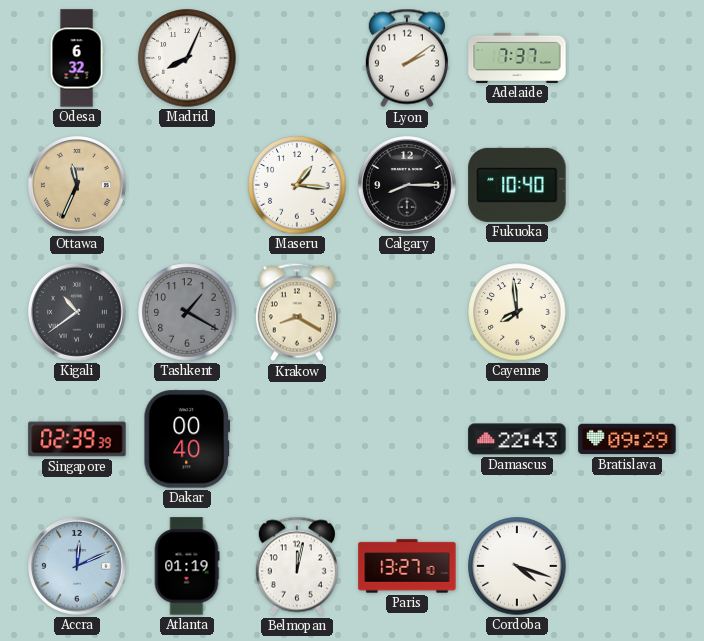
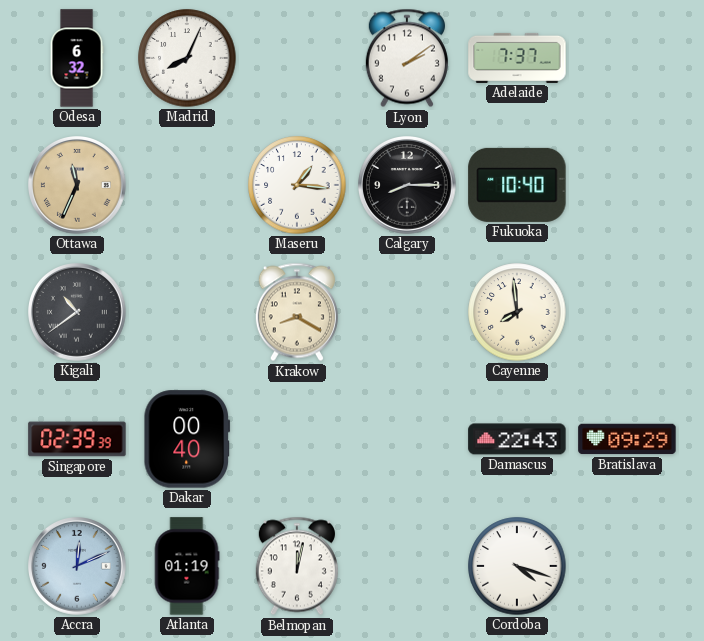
Tashkent: 1:20 -> none
Paris: 13:27 -> none
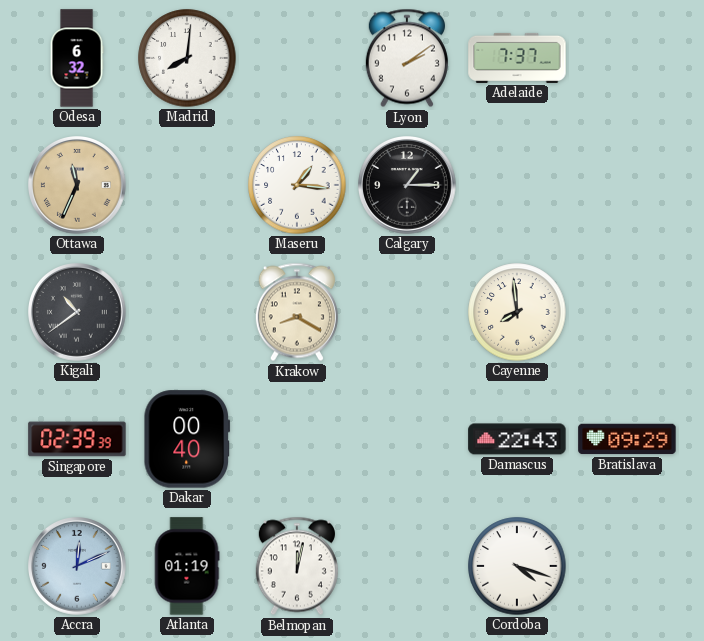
Madrid: 8:04 -> 8:01
Calgary: 8:15 -> 1:15
Fukuoka: 10:40 -> none
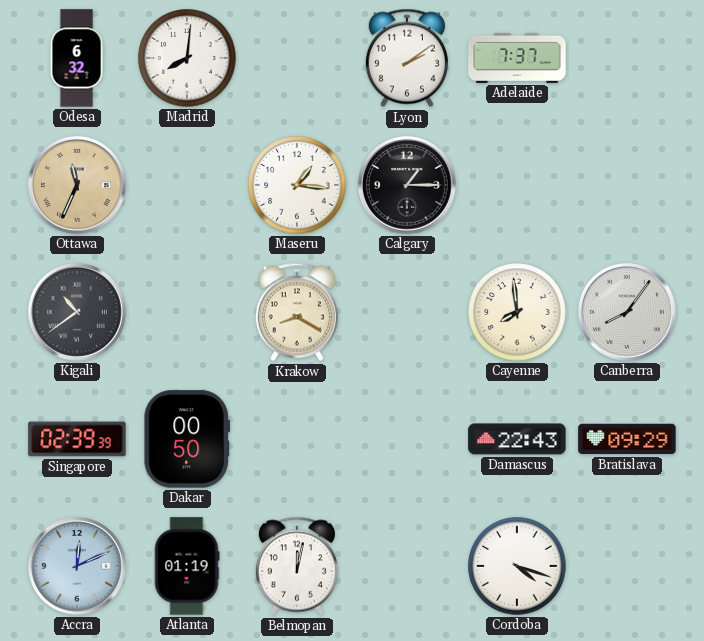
Canberra: none -> 8:06
Dakar: 00:40 -> 00:50
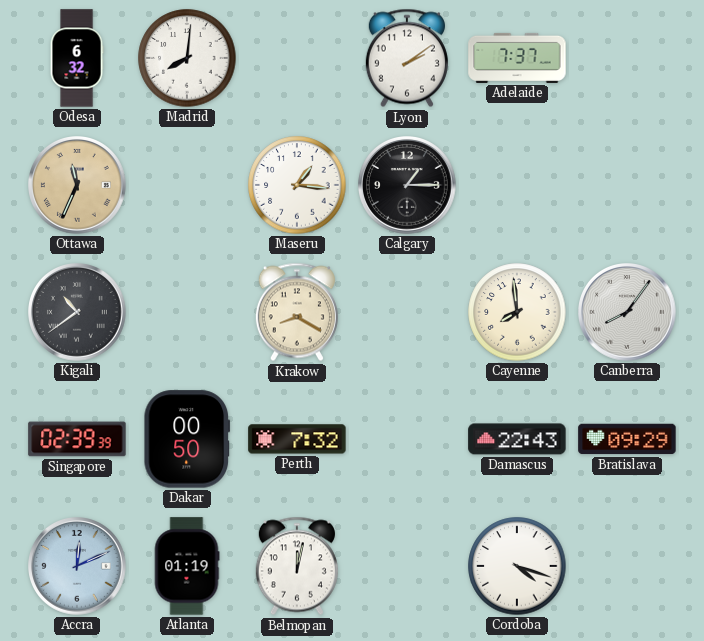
Perth: none -> 7:32
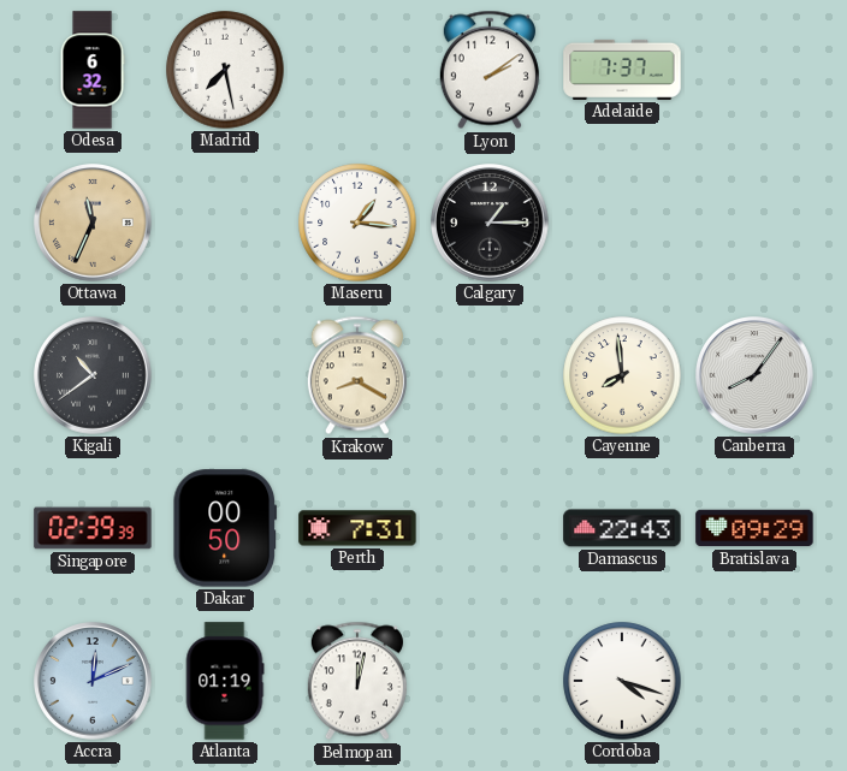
Madrid: 8:01 -> 7:28
Perth: 7:32 -> 7:31
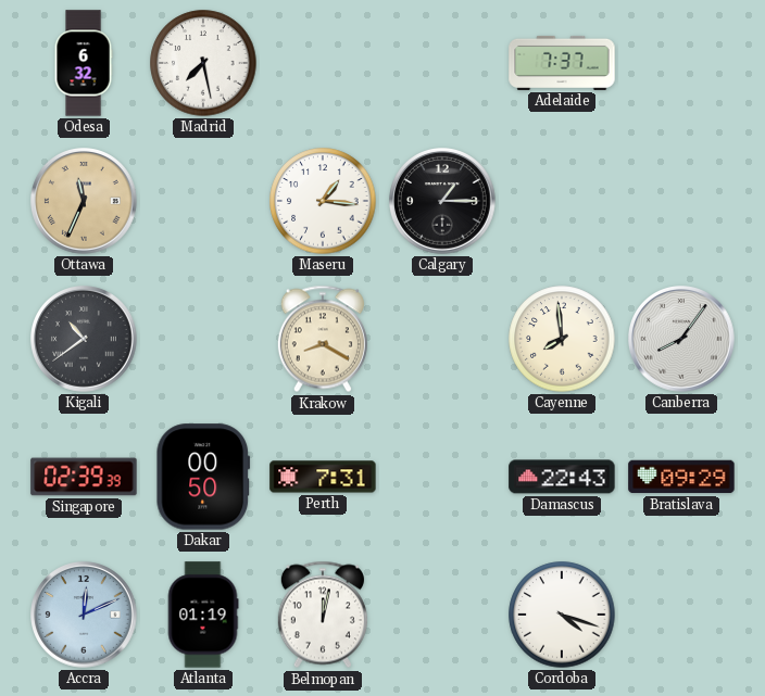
Lyon: 2:09 -> none
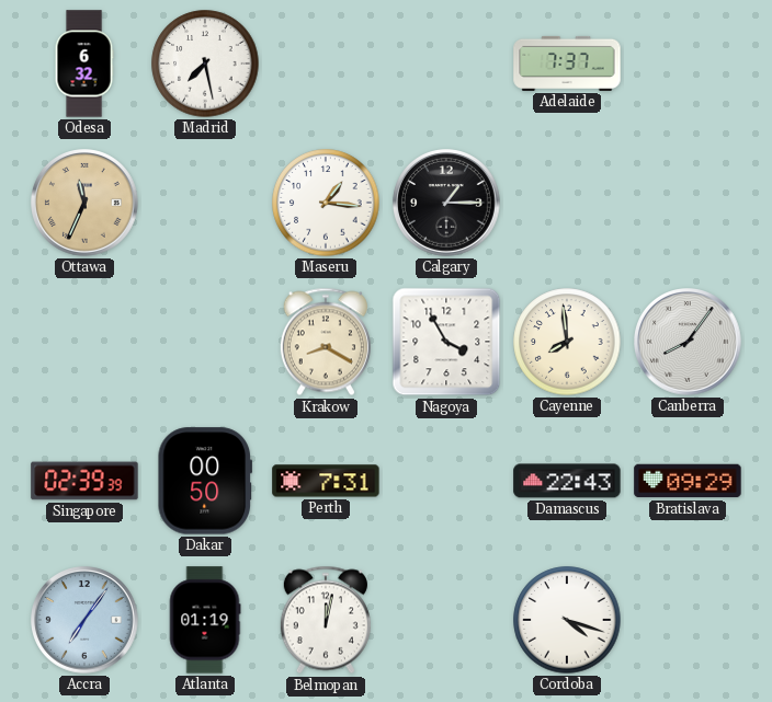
Kigali: 10:39 -> none
Nagoya: none -> 3:55
Accra: 12:11 -> 7:06
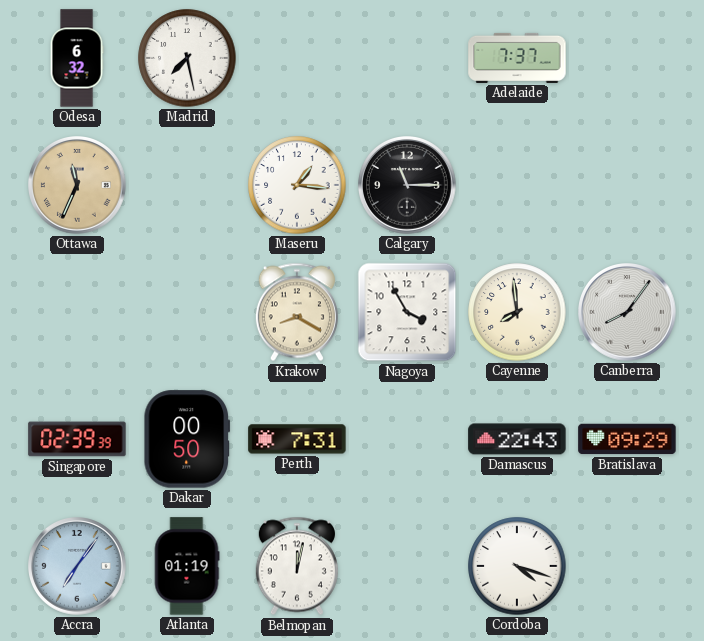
Calgary: 1:15 -> 11:15
